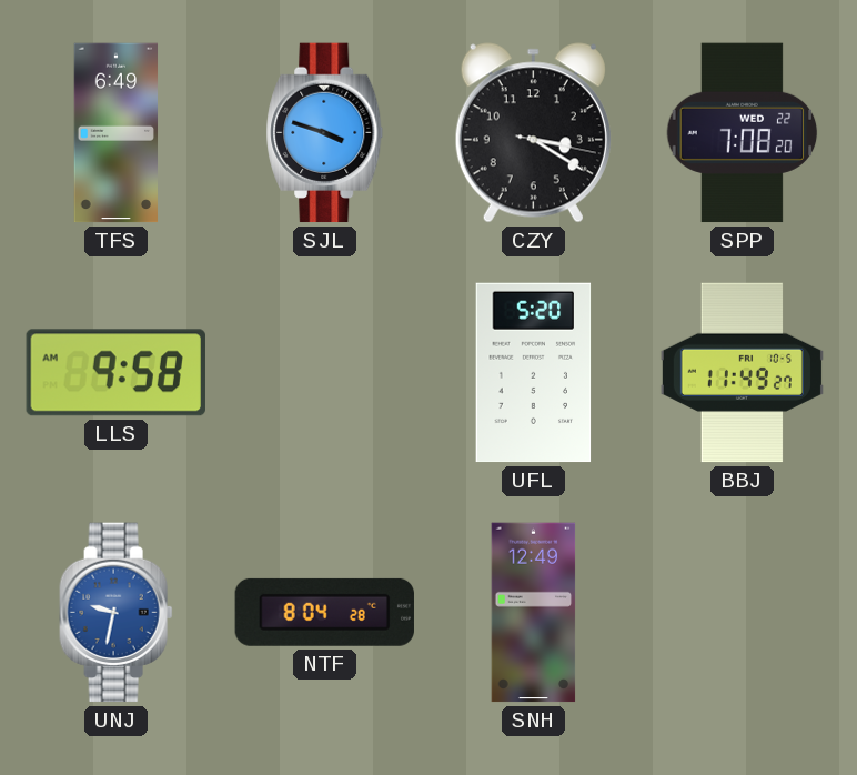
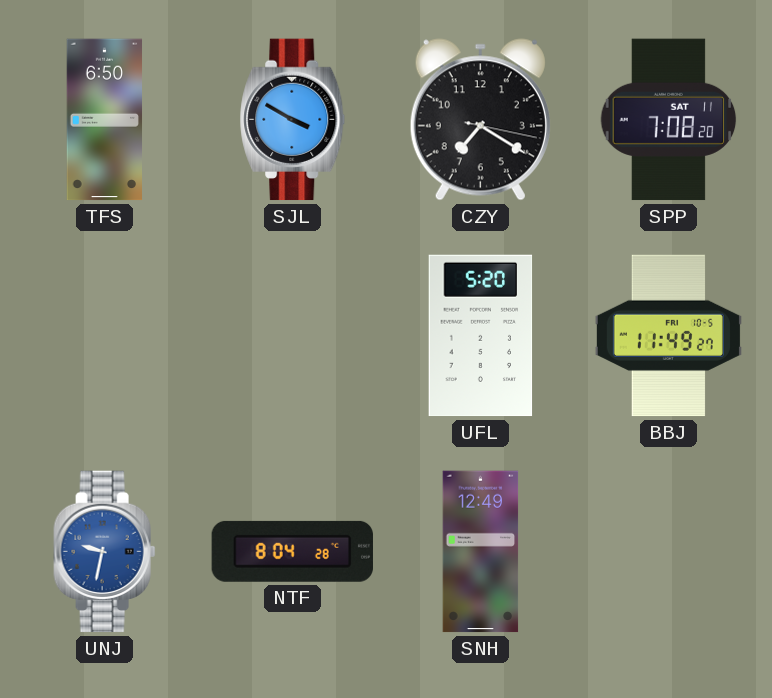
TFS: 6:49 -> 6:50
SJL: 3:48 -> 3:50
CZY: 3:20 -> 7:20
SPP date: WED 22 -> SAT 11
LLS: 9:58 -> none
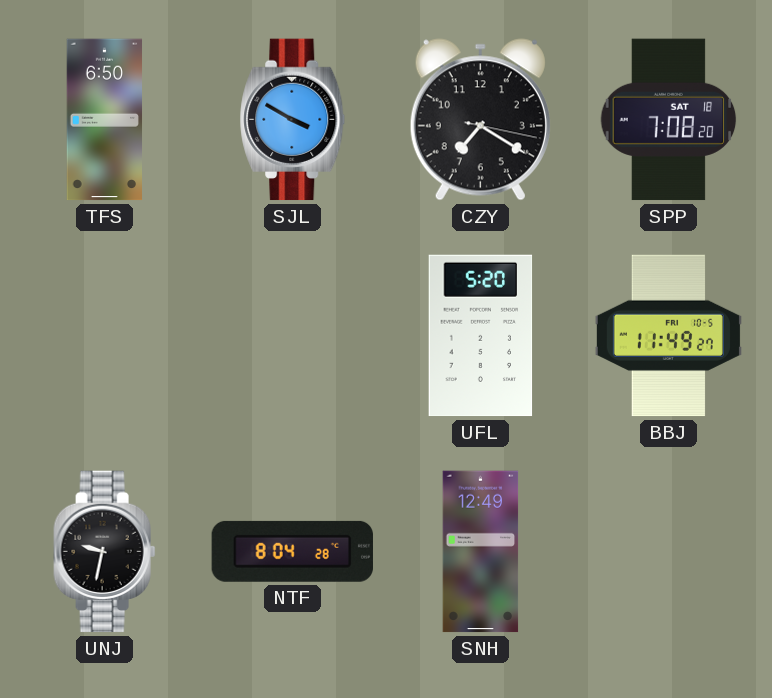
SPP date: SAT 11 -> SAT 18
UNJ dial: blue -> black
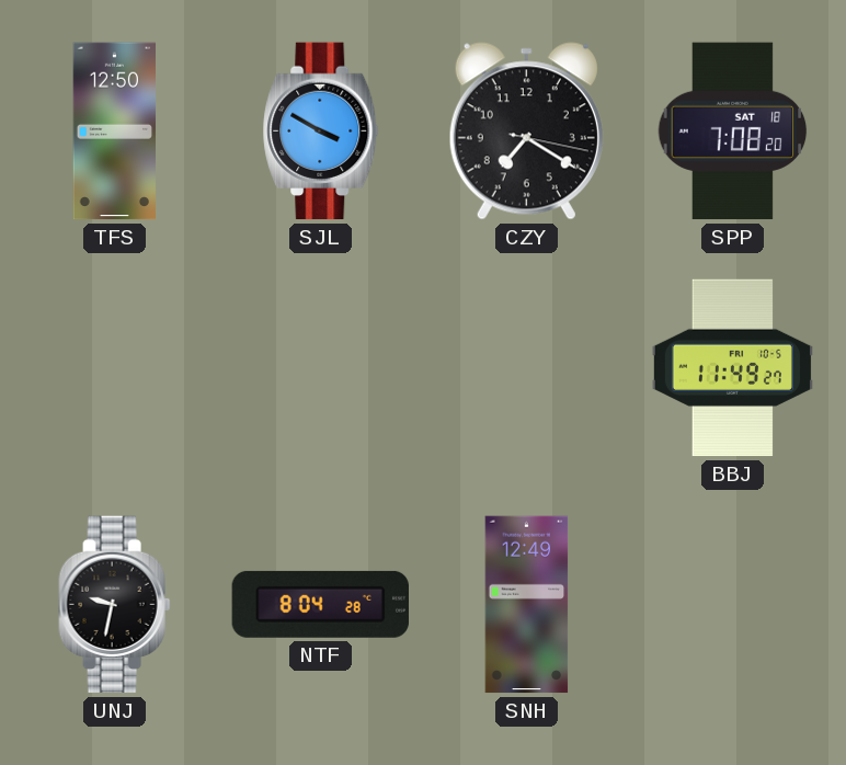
TFS: 6:50 -> 12:50
UFL: 5:20 -> none
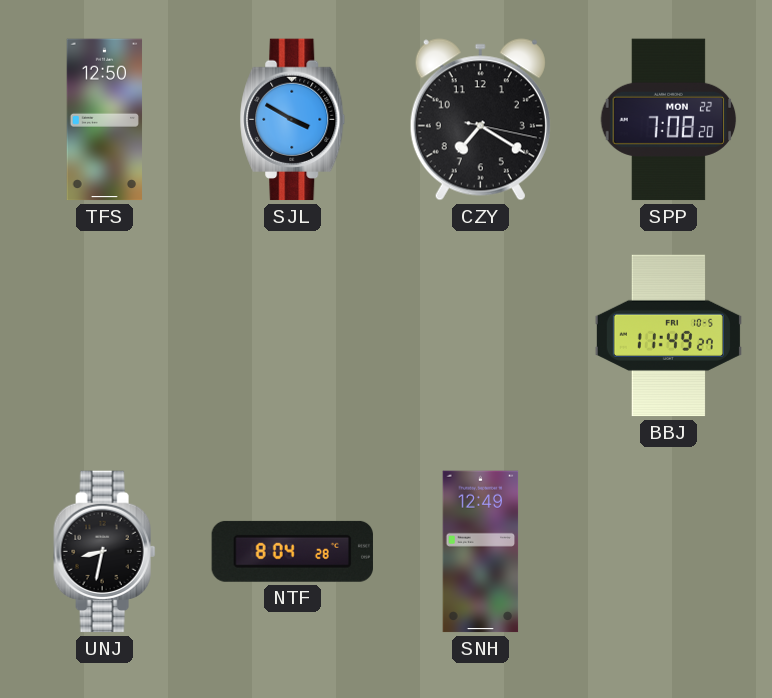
SPP date: SAT 18 -> MON 22
UNJ: 9:32 -> 8:32
